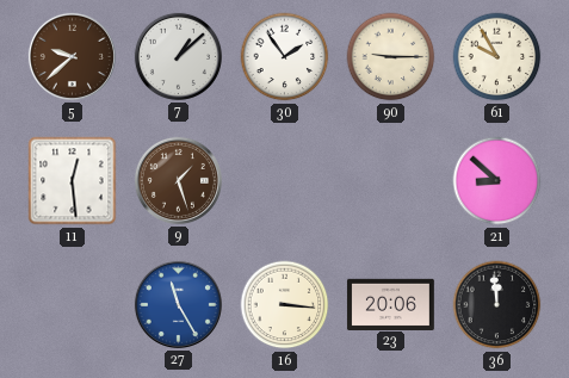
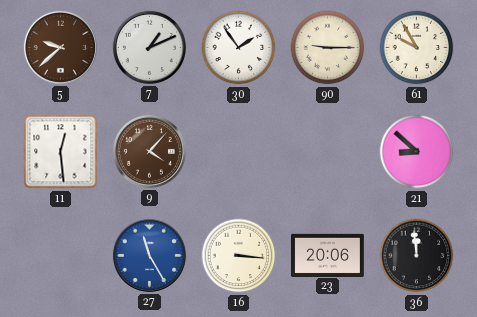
7: 1:08 -> 1:11
9: 1:27 -> 4:07
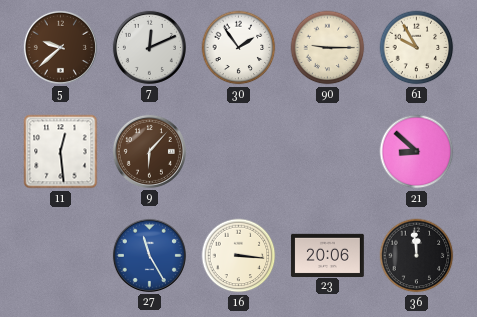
7: 1:11 -> 12:11
9: 4:07 -> 6:07
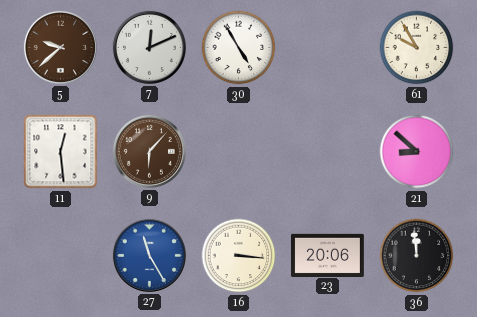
30: 1:54 -> 4:55
90: 9:15 -> none
